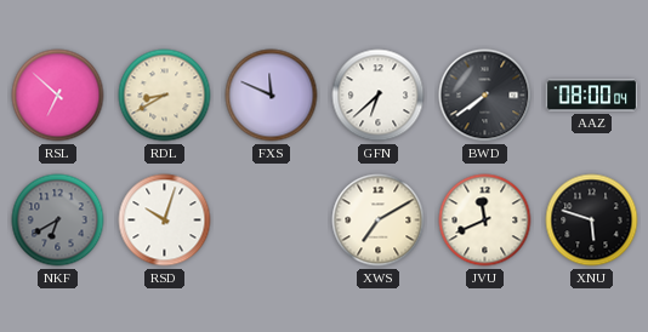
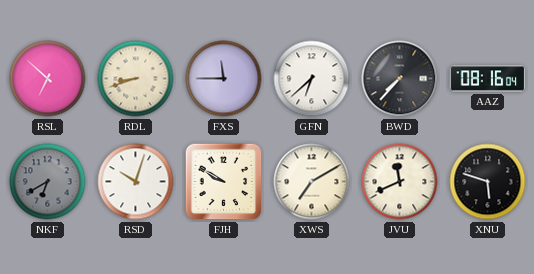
RDL: 8:40 -> 8:42
FXS: 11:49 -> 11:45
BWD: 7:39 -> 7:37
AAZ: 08:00 -> 08:16
FJH: none -> 9:50
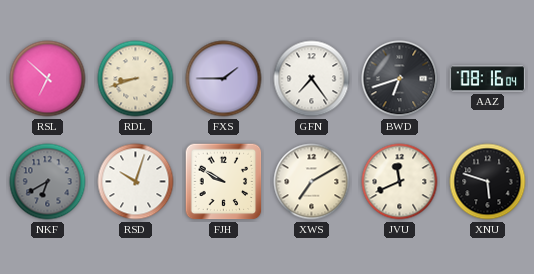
FXS: 11:45 -> 1:45
GFN: 6:38 -> 7:24
BWD: 7:37 -> 6:42
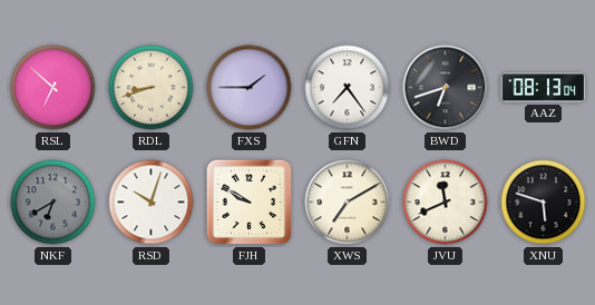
AAZ: 08:16 -> 08:13
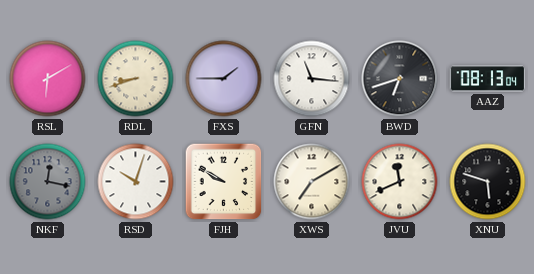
RSL: 6:52 -> 6:10
GFN: 7:24 -> 11:16
NKF: 6:40 -> 12:17
